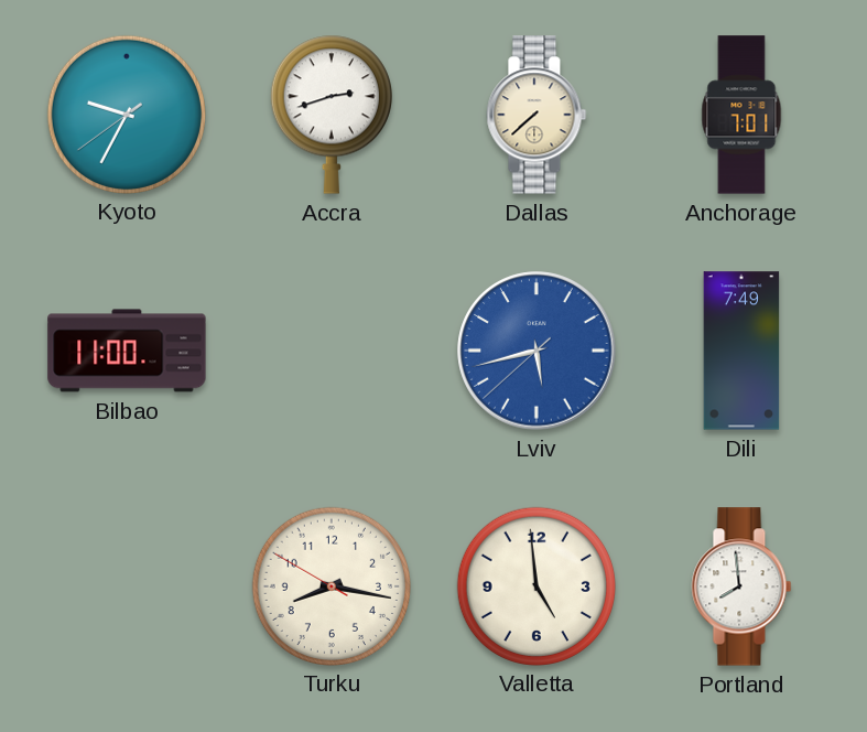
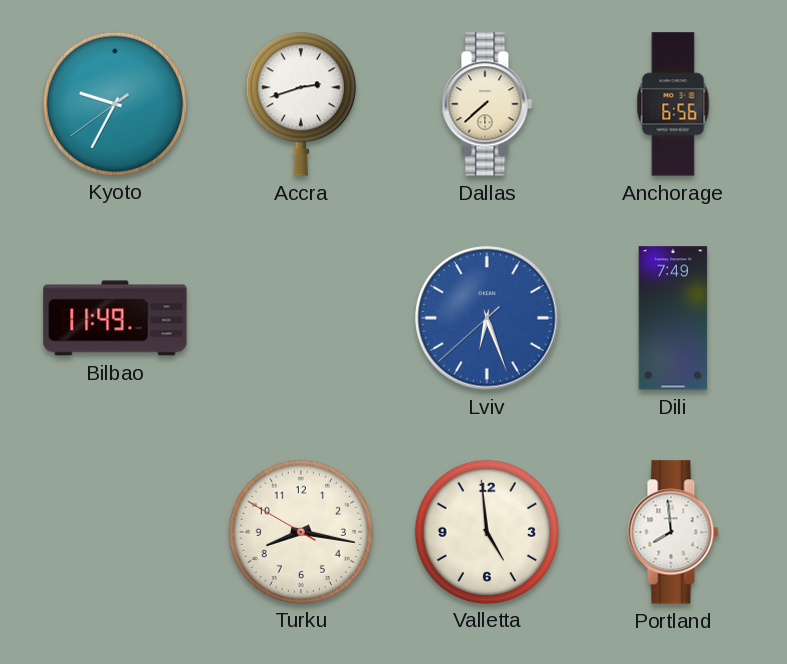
Anchorage: 7:01 -> 6:56
Bilbao: 11:00 -> 11:49
Lviv: 5:42 -> 6:26
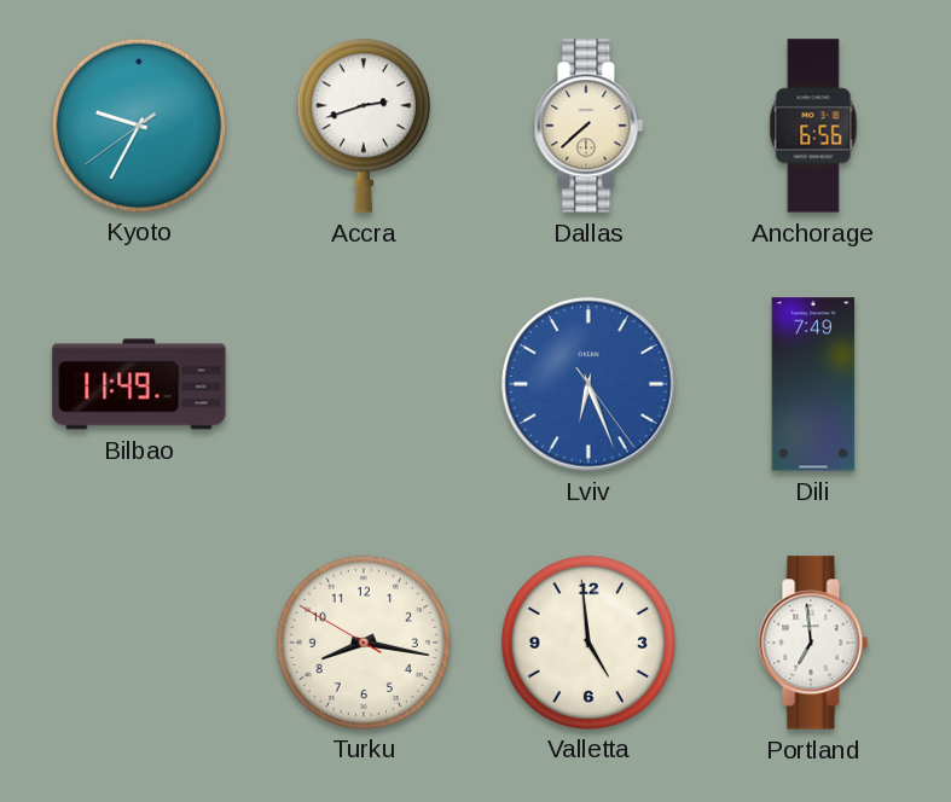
Lviv: 6:26:38 -> 6:26:24
Portland: 7:59 -> 6:59
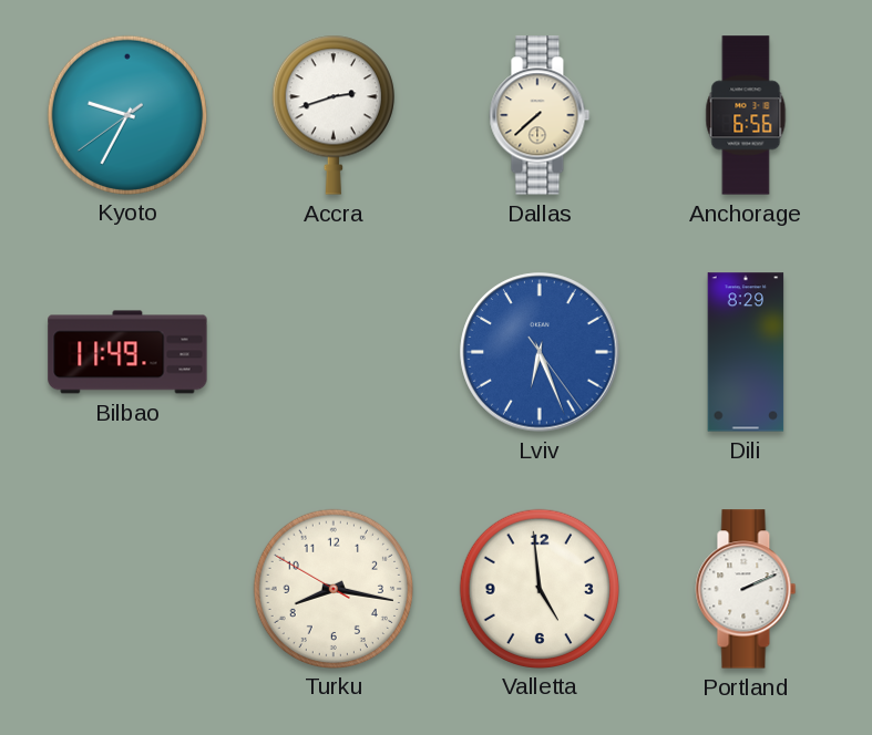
Dili: 7:49 -> 8:29
Portland: 6:59 -> 2:11
